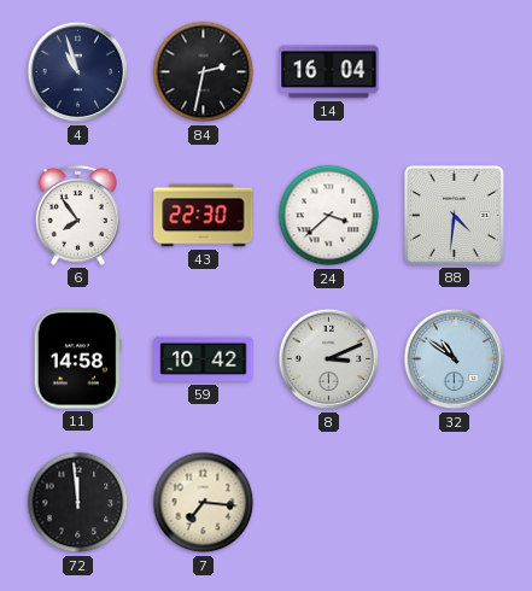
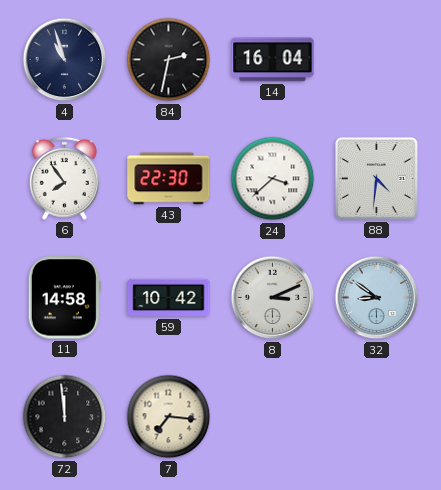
32: 10:51 -> 8:51
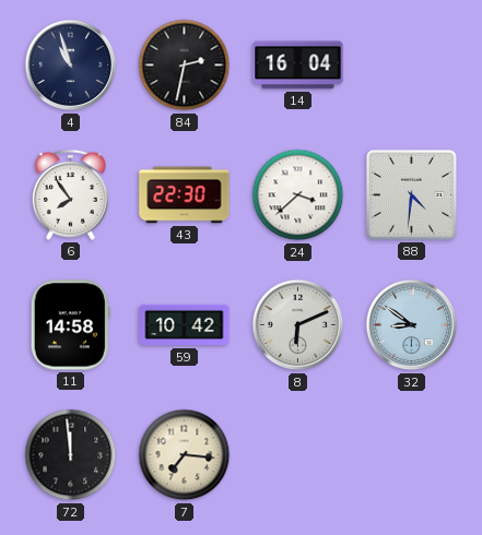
8: 3:11 -> 6:11
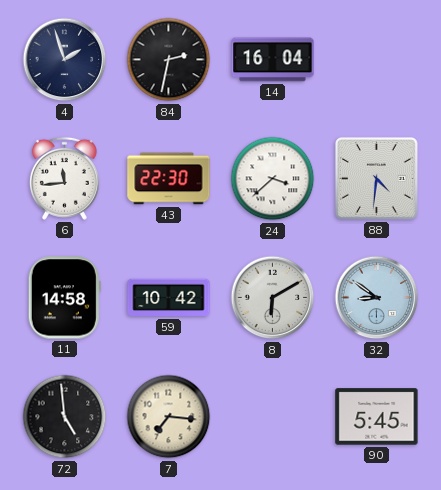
4: 10:57 -> 1:57
6: 7:54 -> 11:44
8: 6:11 -> 6:10
72: 11:59 -> 4:59
90: none -> 5:45
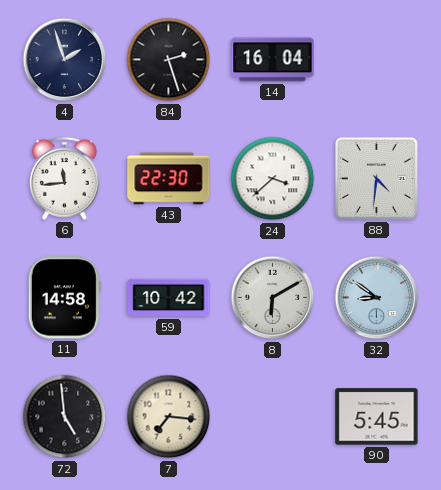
84: 2:32 -> 2:27
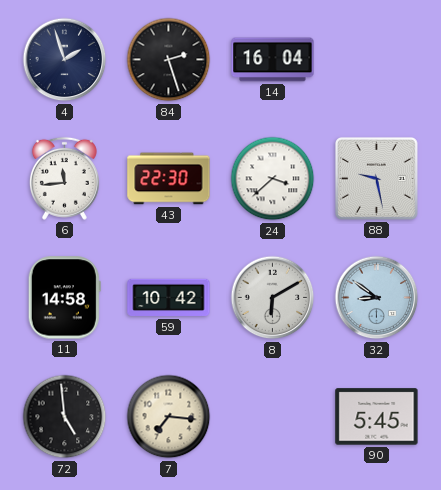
88: 4:31 -> 9:28
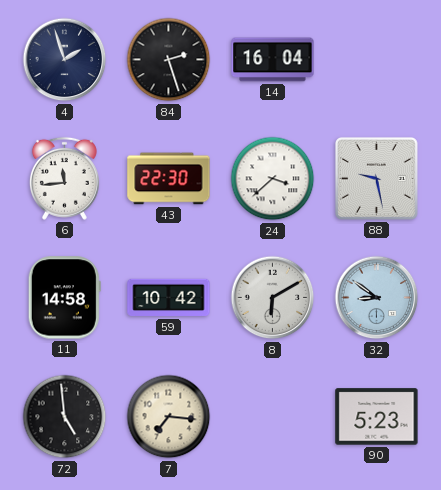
90: 5:45 -> 5:23
